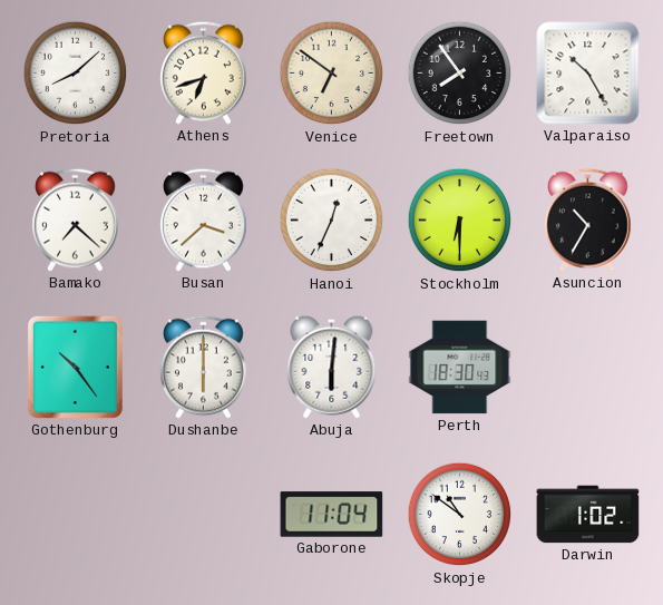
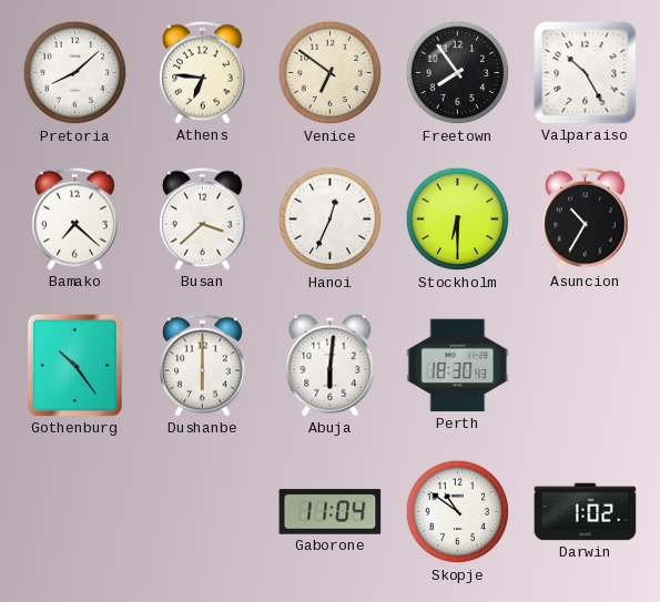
Athens: 6:42 -> 6:46
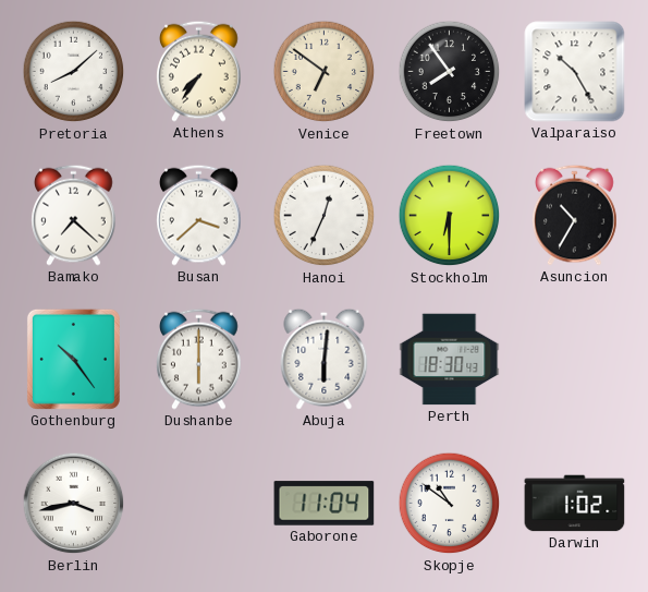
Athens: 6:46 -> 7:36
Berlin: none -> 3:43
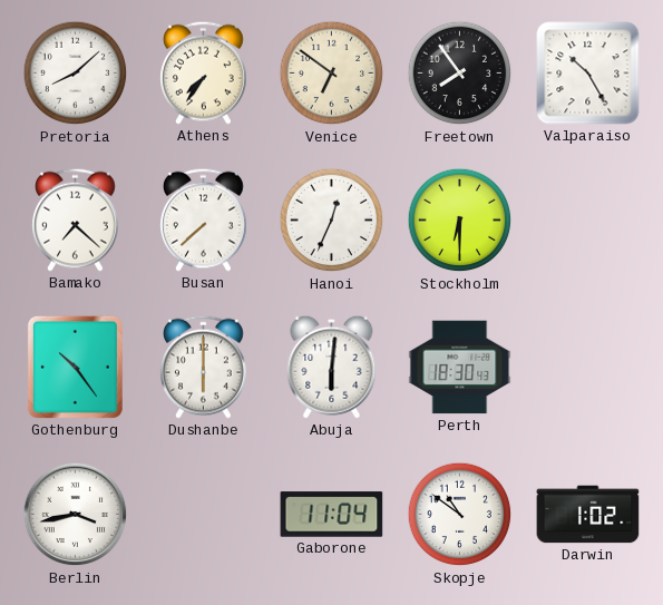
Busan: 3:38 -> 7:38
Asuncion: 10:35 -> none
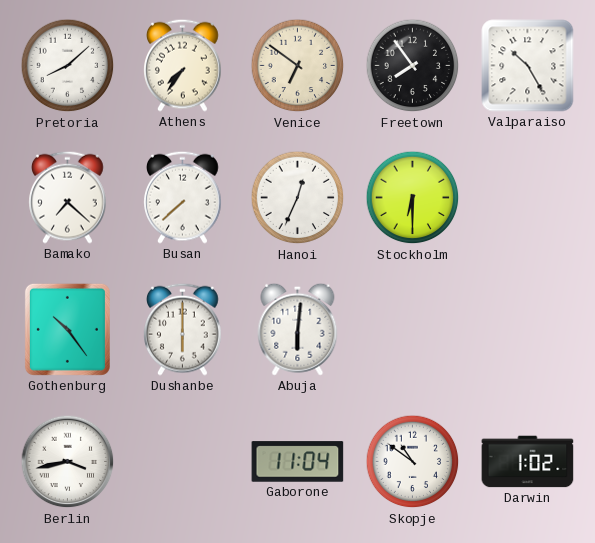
Perth: 18:30 -> none
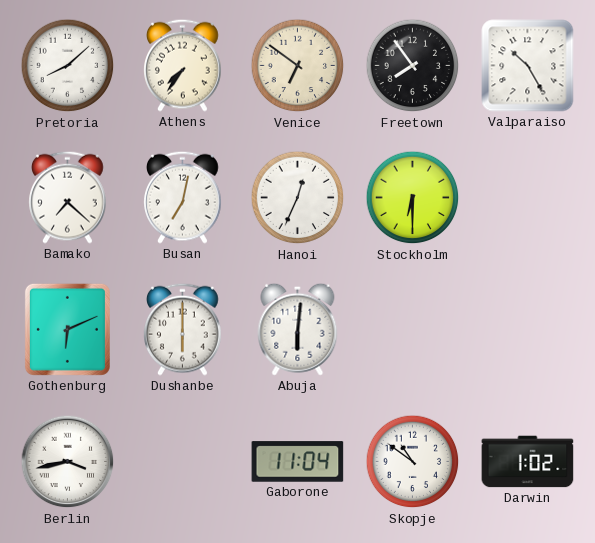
Busan: 7:38 -> 7:02
Gothenburg: 10:24 -> 6:11
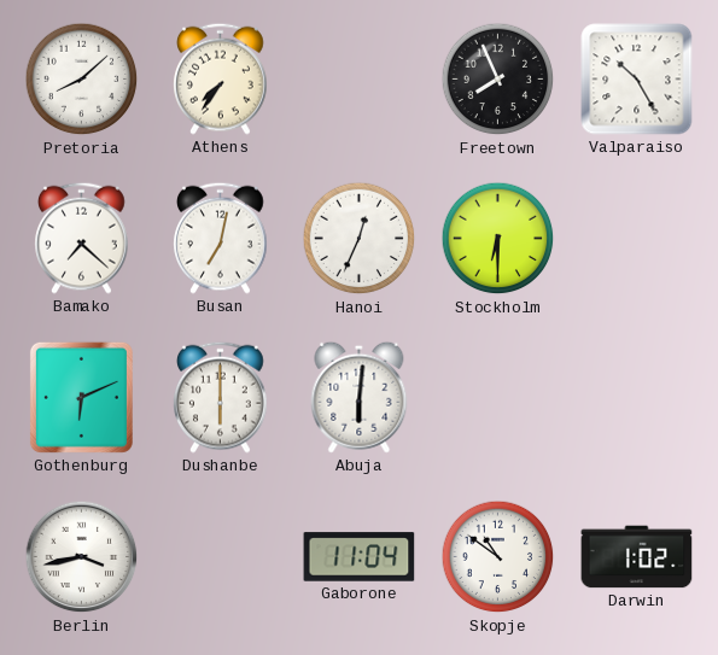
Venice: 6:51 -> none
Freetown: 7:54 -> 7:56
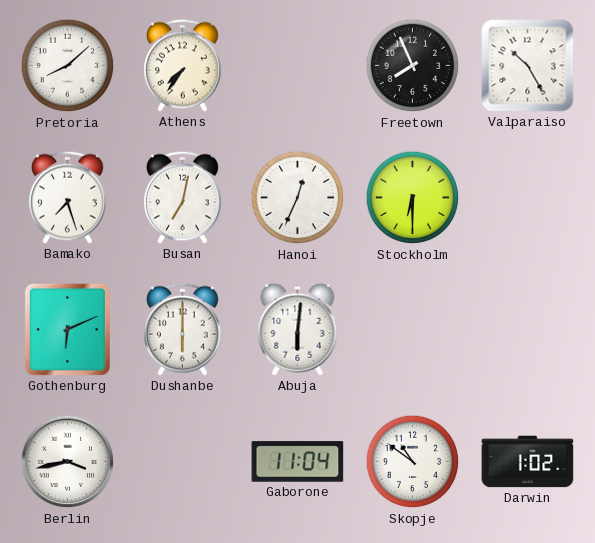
Bamako: 7:22 -> 7:27
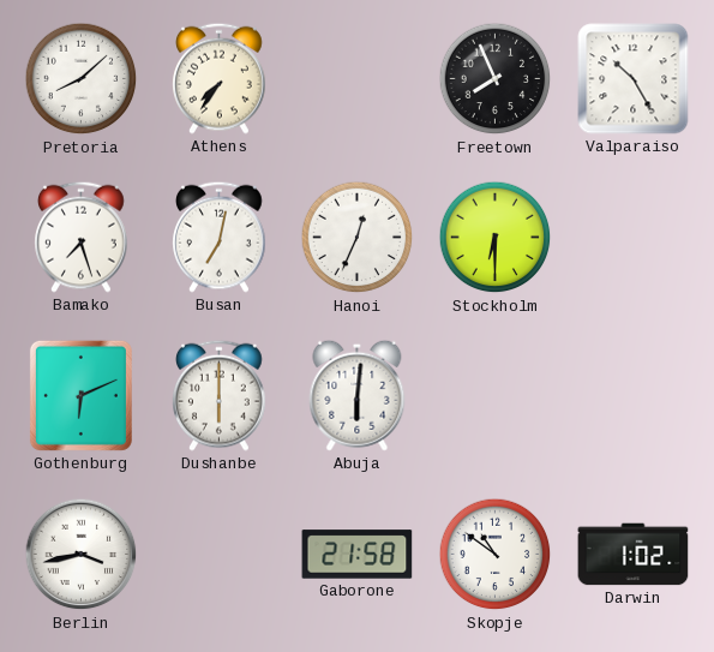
Gaborone: 11:04 -> 21:58
